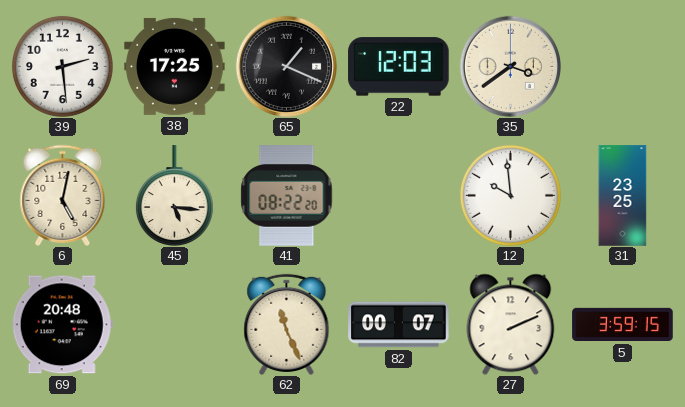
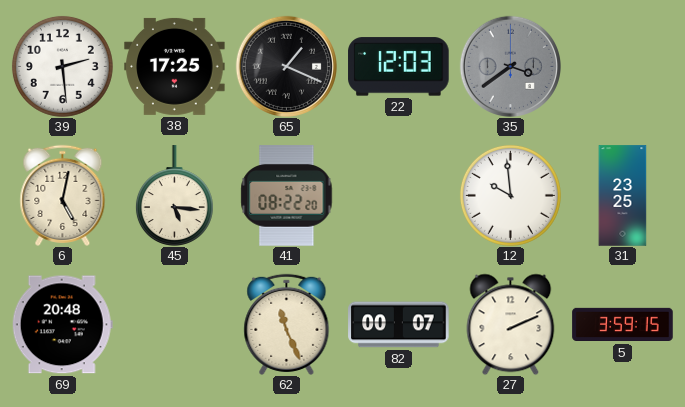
35 dial: cream -> grey
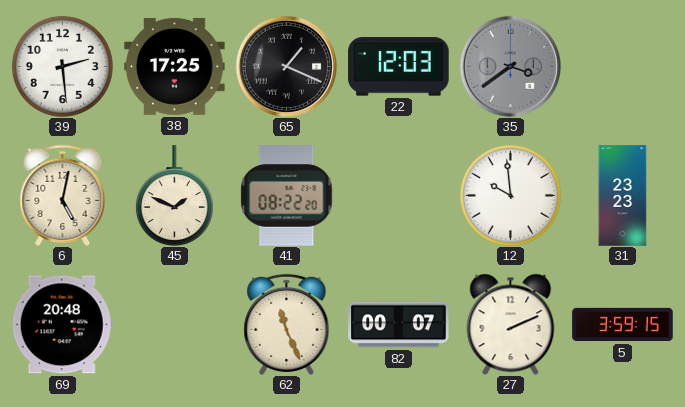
45: 5:16 -> 1:49
31: 23:25 -> 23:23
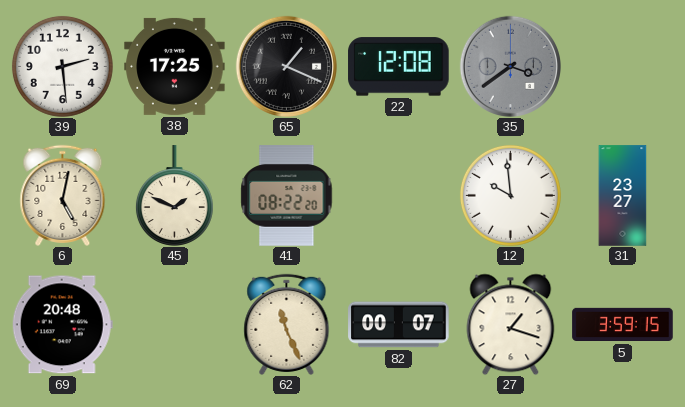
22: 12:03 -> 12:08
31: 23:23 -> 23:27
27: 2:11 -> 1:18
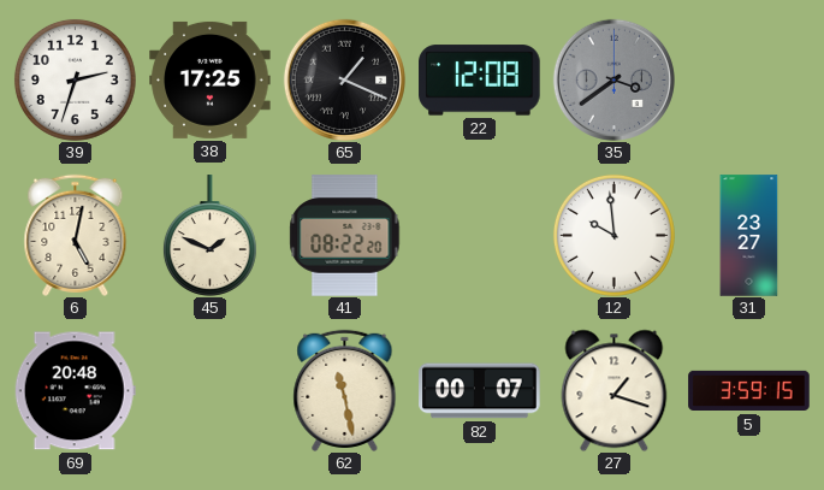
39: 2:29 -> 2:33
62: 11:26 -> 11:28
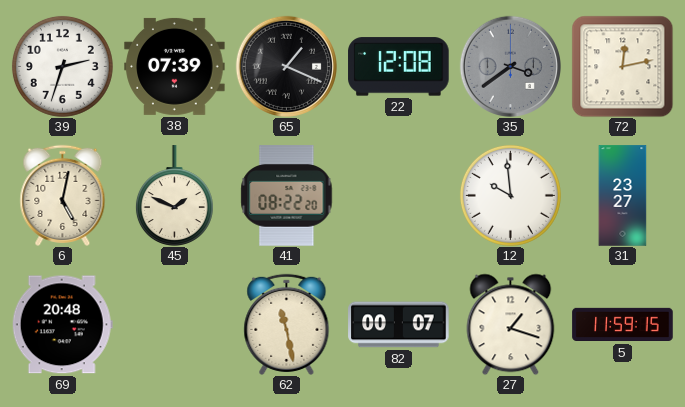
38: 17:25 -> 07:39
72: none -> 12:13
5: 3:59 -> 11:59
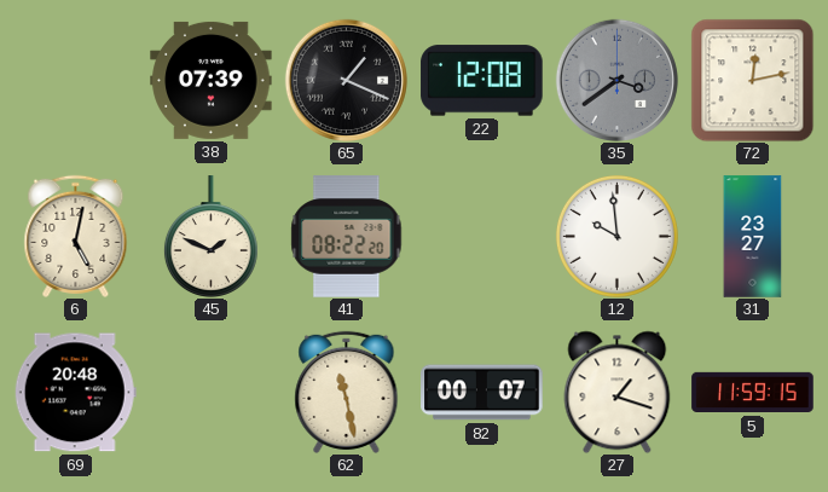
39: 2:33 -> none
